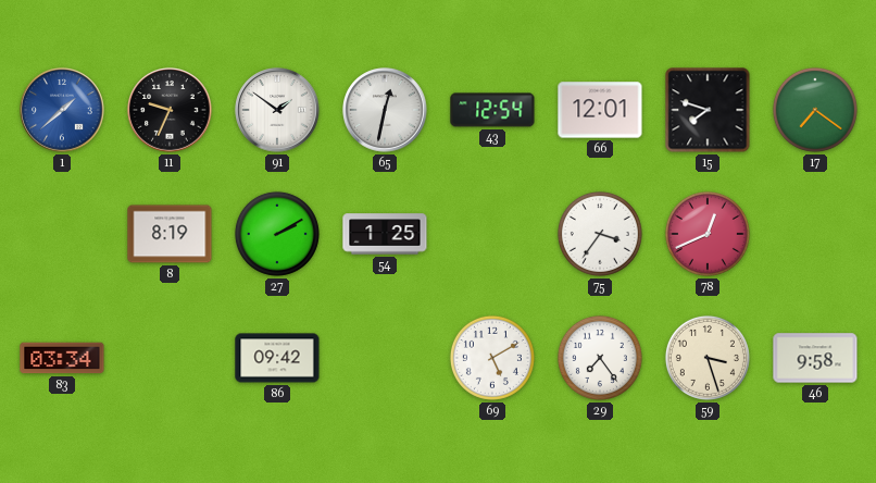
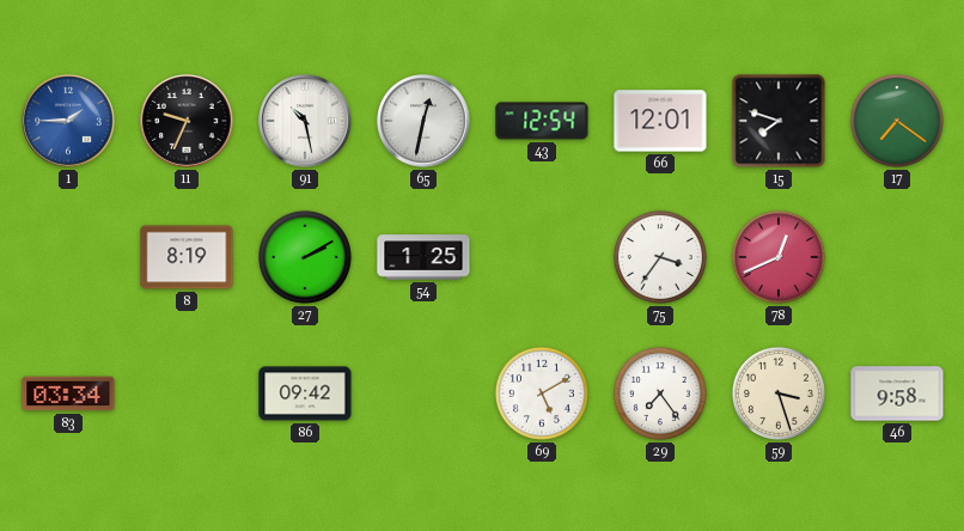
1: 1:38 -> 1:45
91: 1:51 -> 10:28
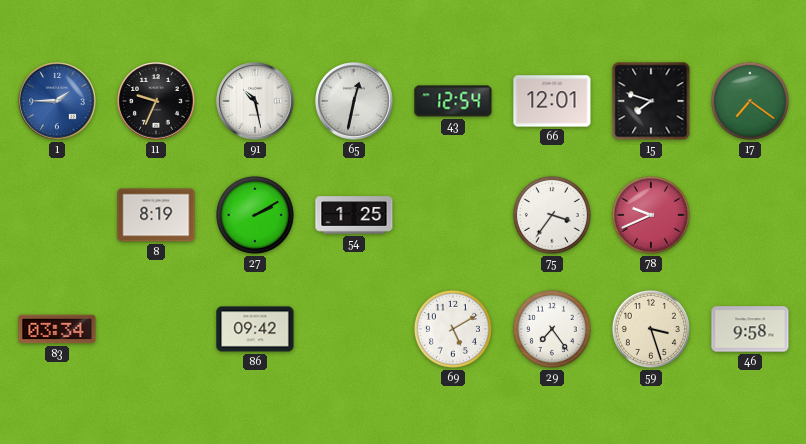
78: 12:41 -> 9:41
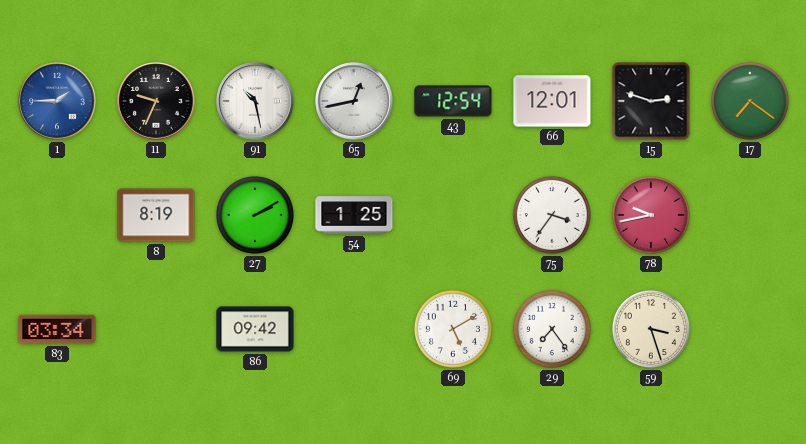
65: 12:32 -> 12:43
15: 7:48 -> 2:48
78: 9:41 -> 9:43
46: 9:58 -> none
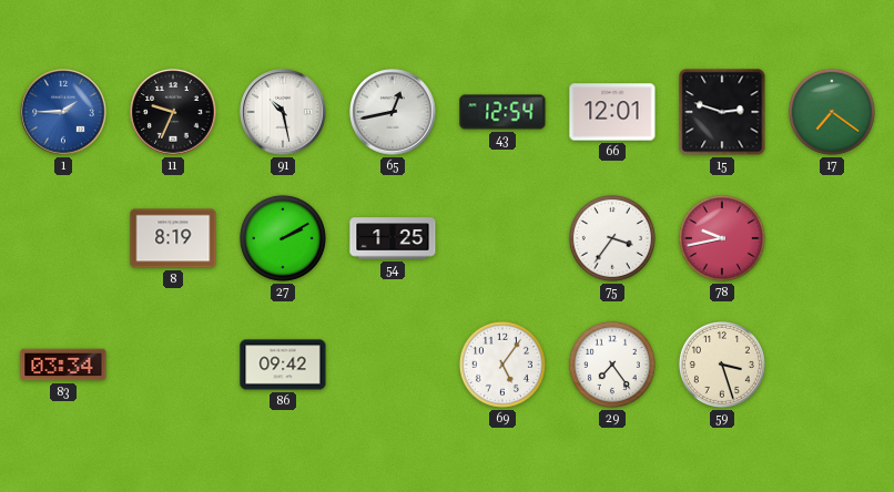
69: 5:10 -> 5:06
